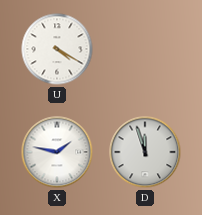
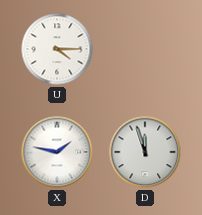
U: 4:20 -> 4:15
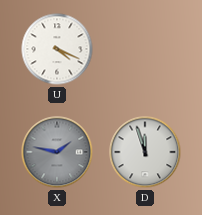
U: 4:15 -> 4:19
X dial: white -> grey
